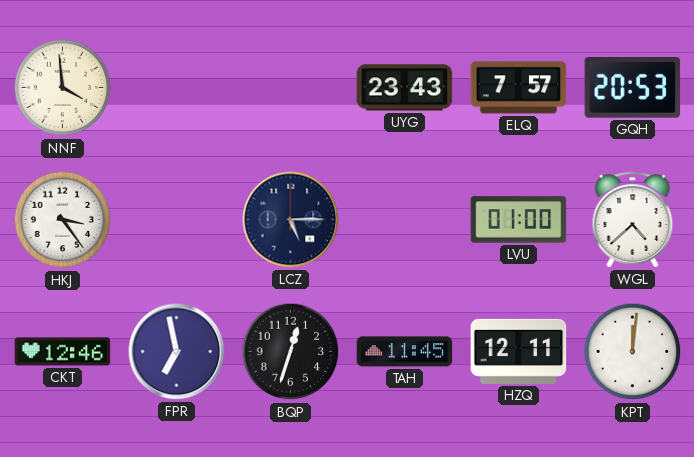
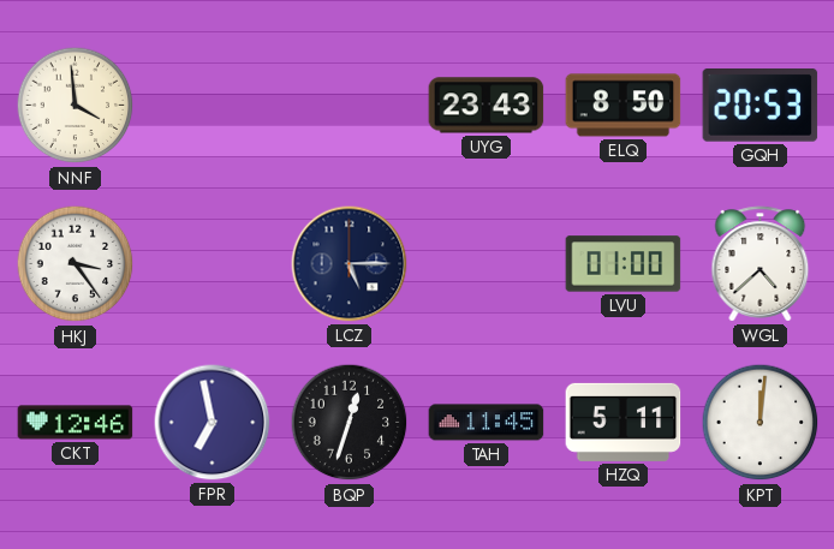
ELQ: 7:57 -> 8:50
HZQ: 12:11 -> 5:11
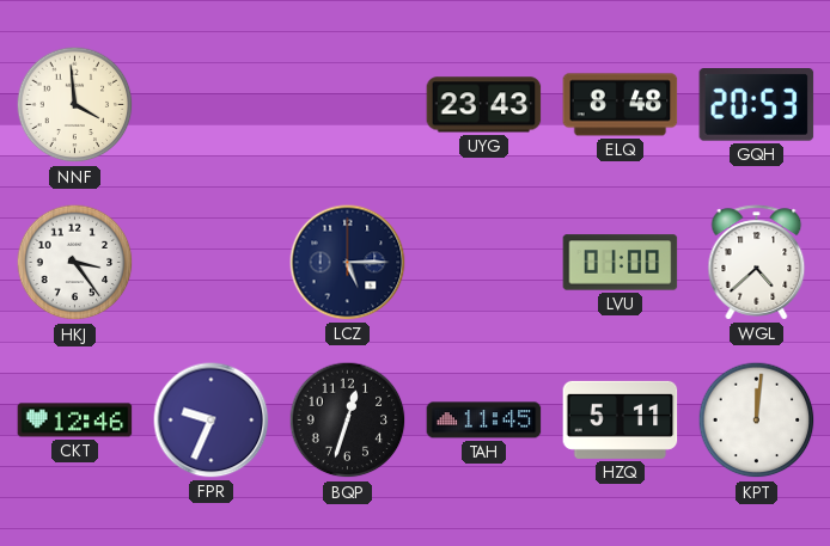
ELQ: 8:50 -> 8:48
FPR: 6:58 -> 9:34
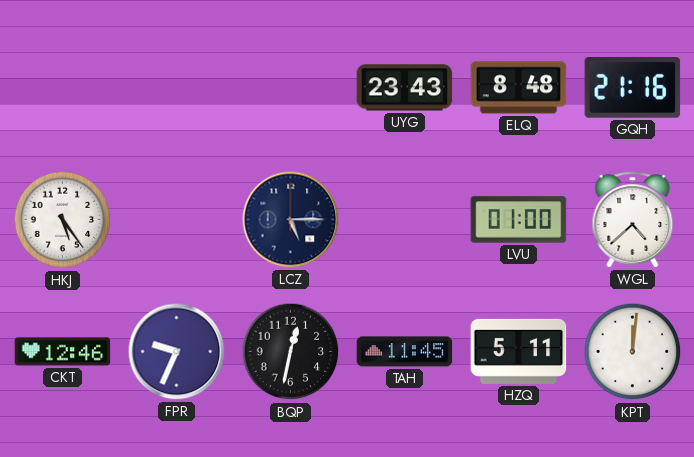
NNF: 3:59 -> none
GQH: 20:53 -> 21:16
HKJ: 3:24 -> 5:24
BQP: 12:33 -> 12:32
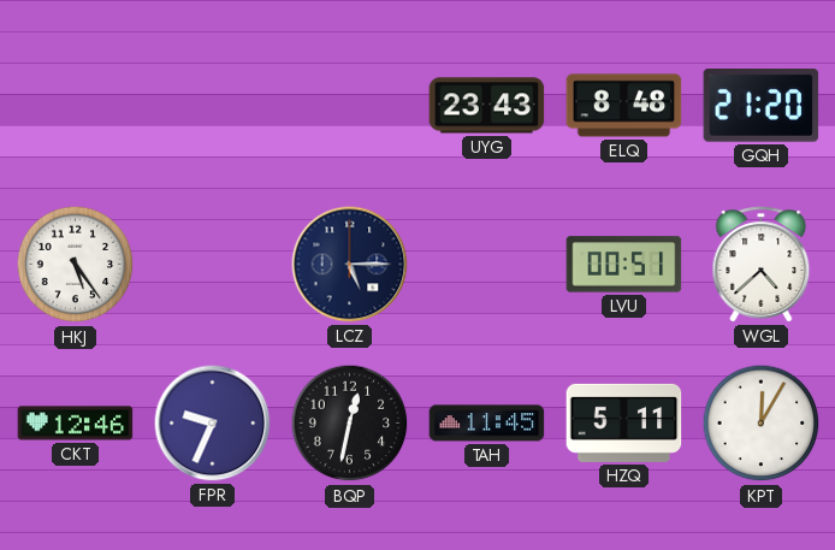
GQH: 21:16 -> 21:20
LVU: 01:00 -> 00:51
KPT: 12:01 -> 12:05
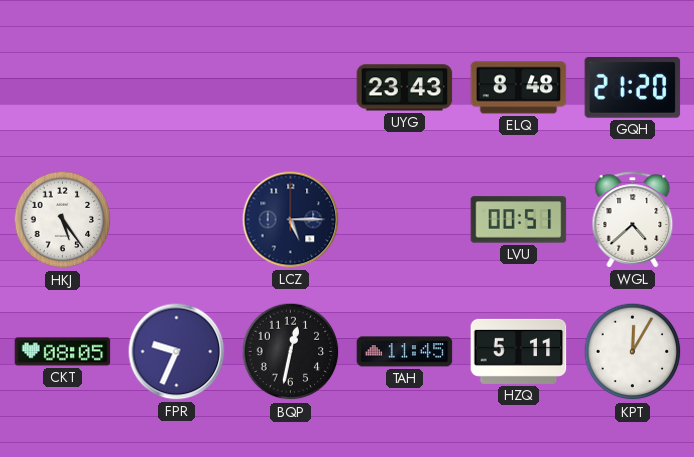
CKT: 12:46 -> 08:05
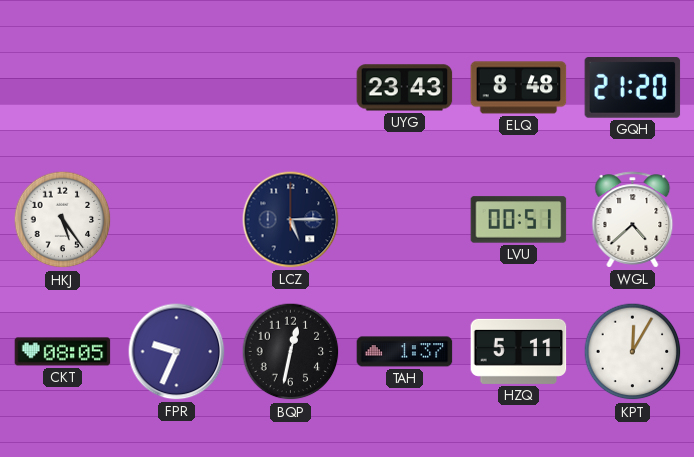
TAH: 11:45 -> 1:37
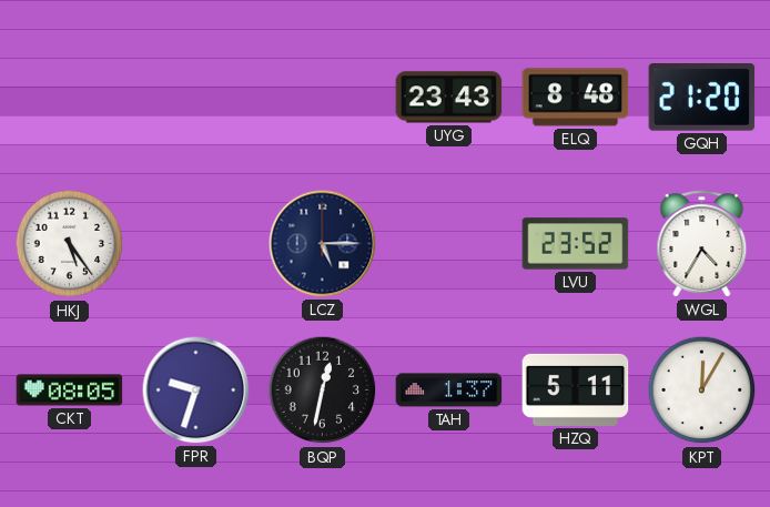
LVU: 00:51 -> 23:52
WGL: 4:38 -> 4:35
FPR: 9:34 -> 9:33
